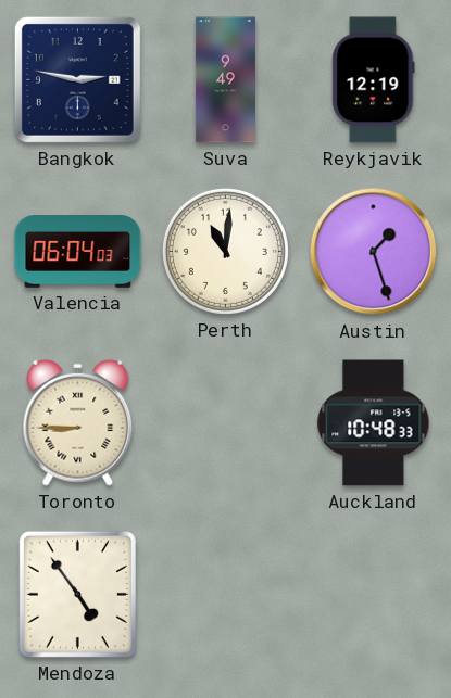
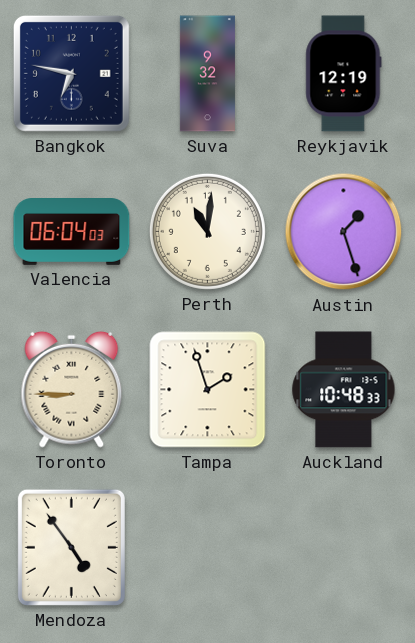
Bangkok: 2:47 -> 6:47
Suva: 9:49 -> 9:32
Tampa: none -> 1:57
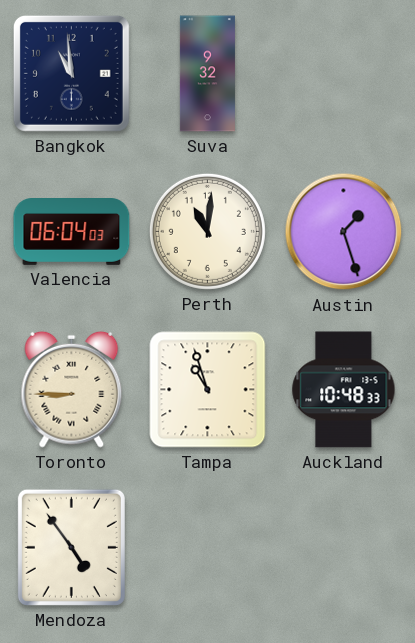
Bangkok: 6:47 -> 10:59
Reykjavik: 12:19 -> none
Tampa: 1:57 -> 10:57
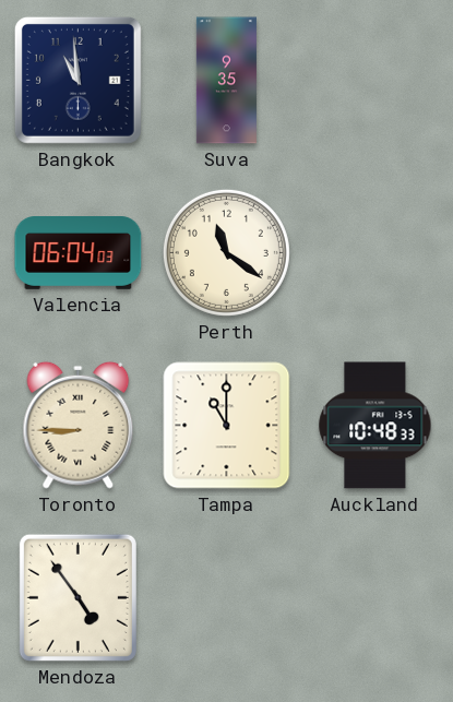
Suva: 9:32 -> 9:35
Perth: 11:01 -> 11:21
Austin: 1:27 -> none
Tampa: 10:57 -> 11:00
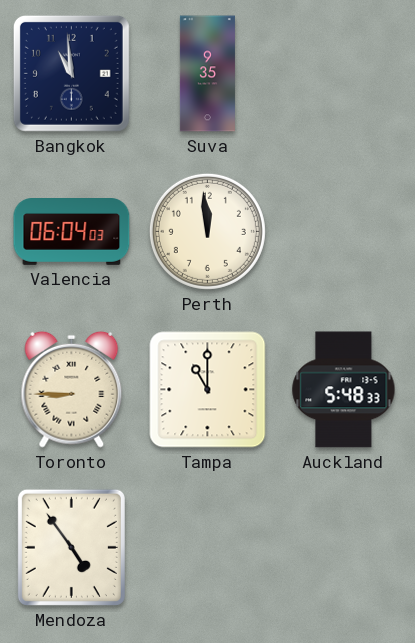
Perth: 11:21 -> 11:59
Auckland: 10:48 -> 5:48
